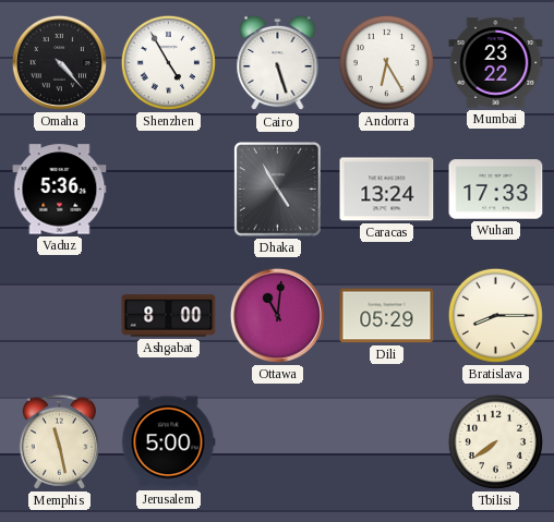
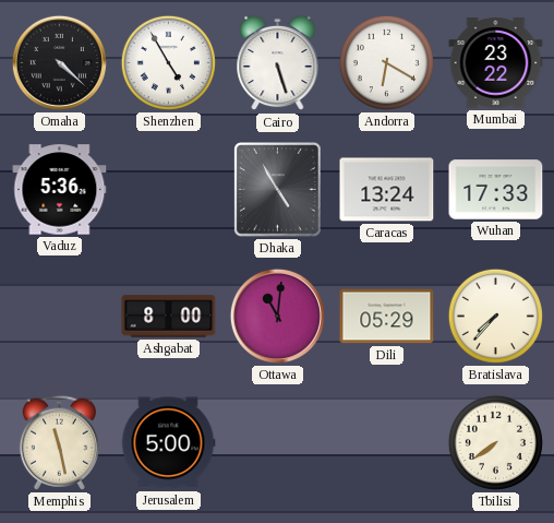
Omaha: 4:23 -> 4:22
Andorra: 6:25 -> 6:20
Bratislava: 8:15 -> 7:37
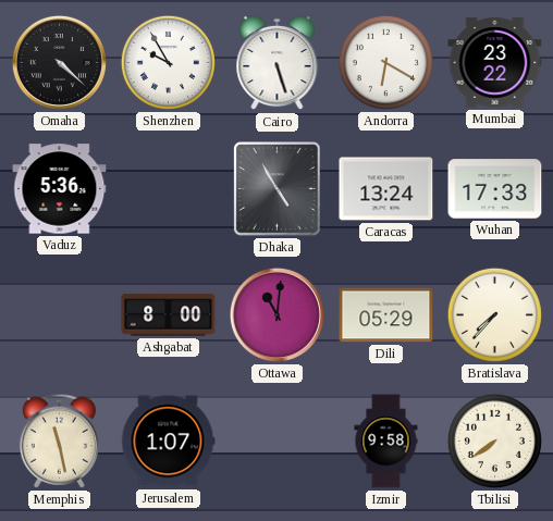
Shenzhen: 4:55 -> 9:55
Jerusalem: 5:00 -> 1:07
Izmir: none -> 9:58
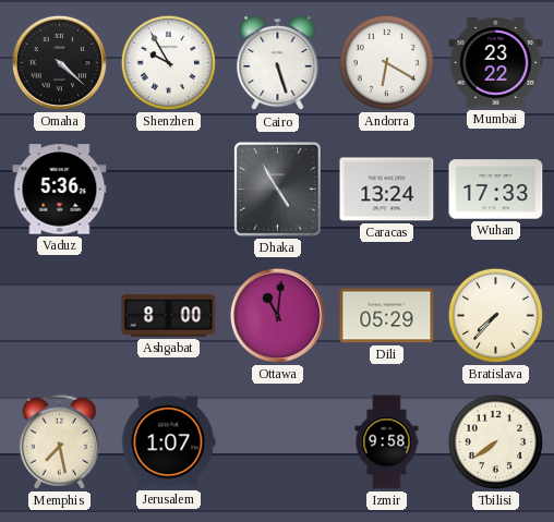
Memphis: 11:28 -> 7:28
